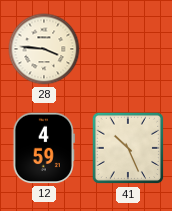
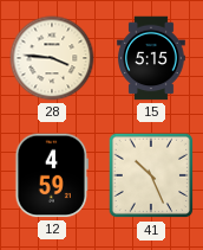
15: none -> 5:15
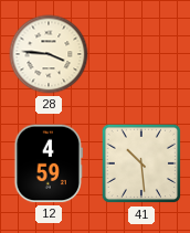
15: 5:15 -> none
41: 10:26 -> 10:29
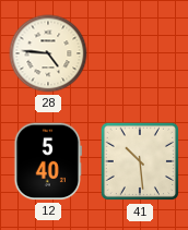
28: 3:46 -> 4:46
12: 4:59 -> 5:40
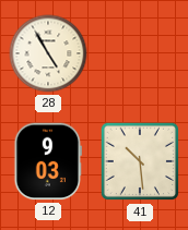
28: 4:46 -> 4:55
12: 5:40 -> 9:03
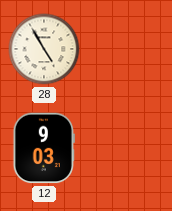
41: 10:29 -> none
